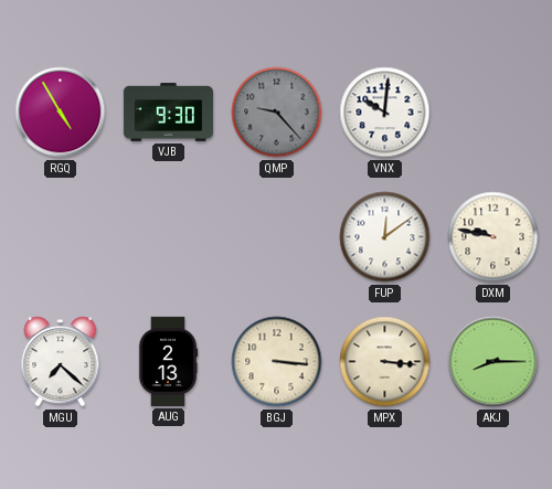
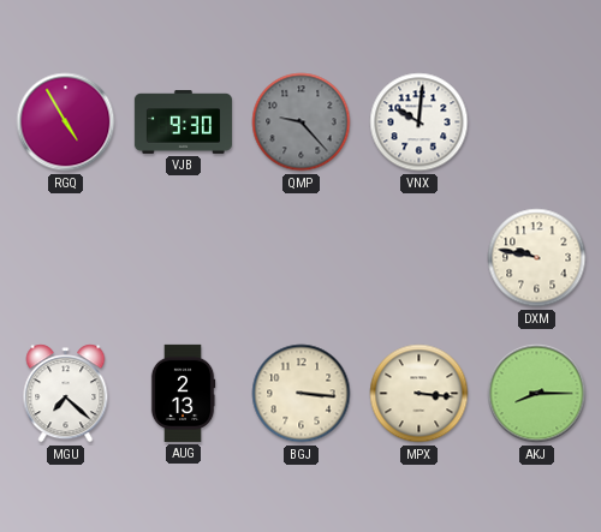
FUP: 12:09 -> none
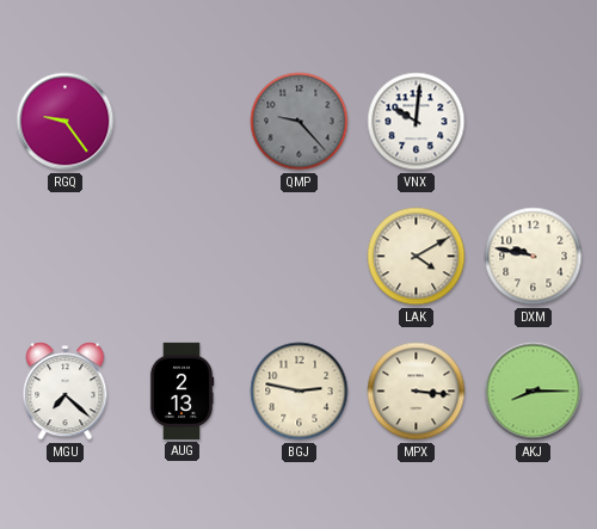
RGQ: 4:55 -> 9:24
VJB: 9:30 -> none
LAK: none -> 4:10
BGJ: 3:16 -> 2:47
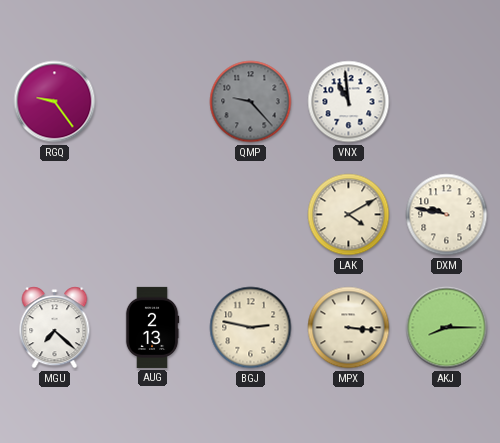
VNX: 10:01 -> 10:59
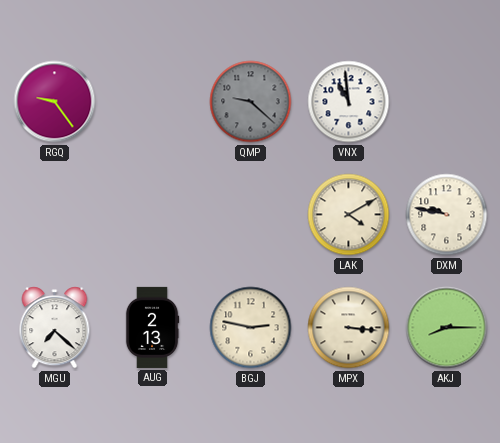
QMP: 9:23 -> 9:22
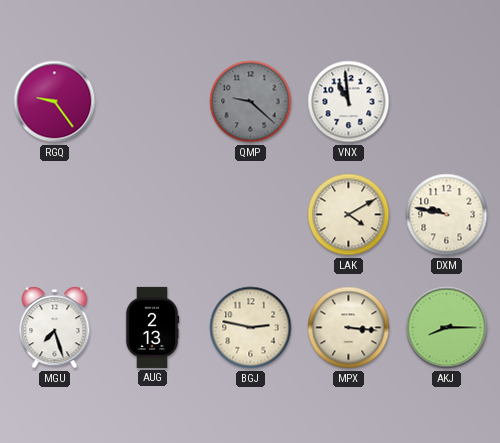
MGU: 7:22 -> 7:27
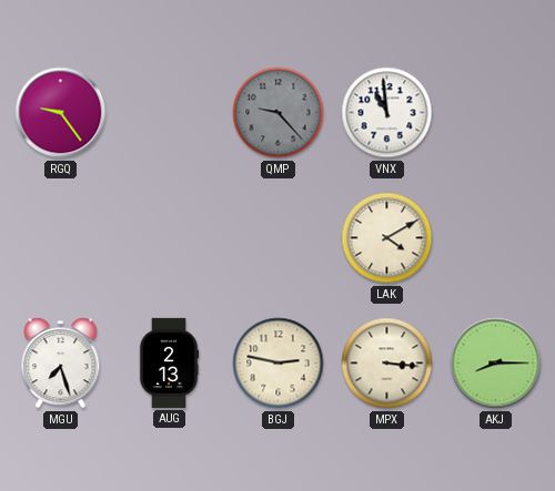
QMP: 9:22 -> 9:23
DXM: 9:47 -> none
